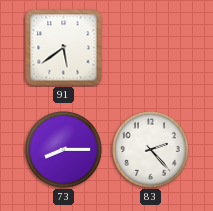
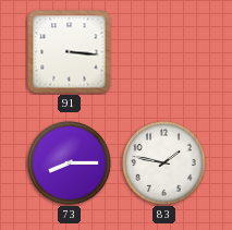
91: 5:39 -> 3:16
83: 2:23 -> 1:47
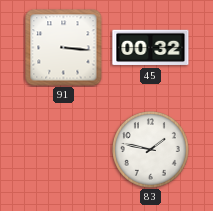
45: none -> 00:32
73: 8:15 -> none
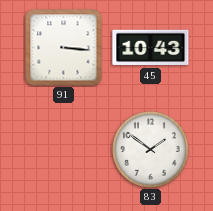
45: 00:32 -> 10:43
83: 1:47 -> 1:51
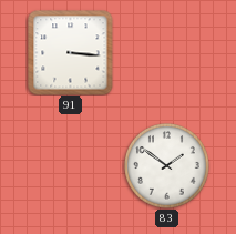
45: 10:43 -> none
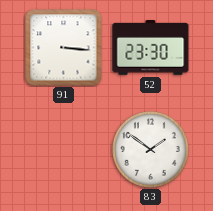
52: none -> 23:30
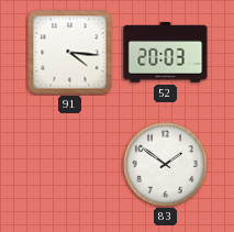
91: 3:16 -> 4:16
52: 23:30 -> 20:03
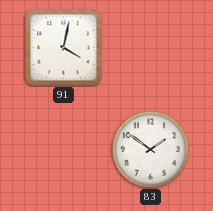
91: 4:16 -> 4:02
52: 20:03 -> none
